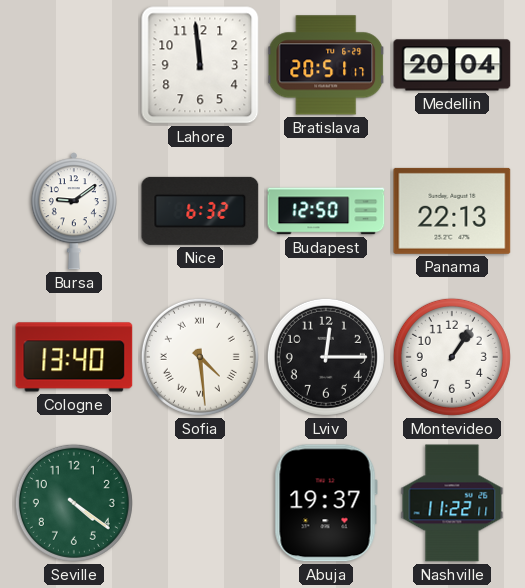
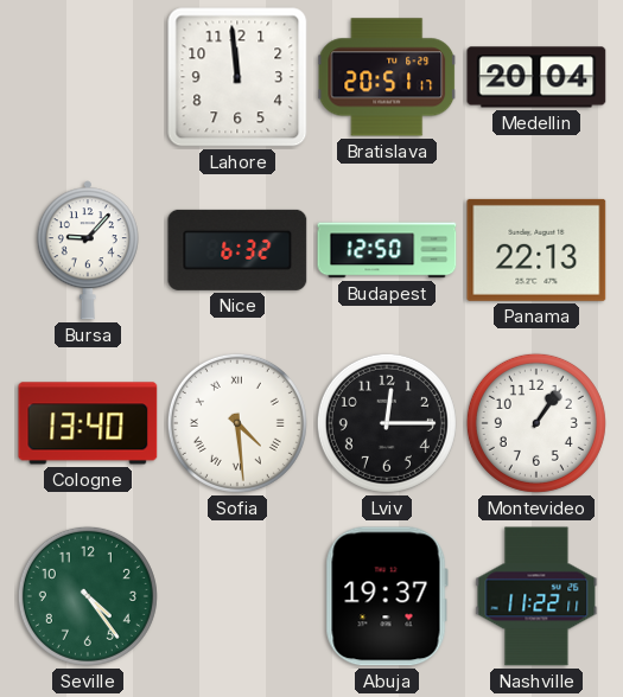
Bursa: 9:09 -> 9:07
Seville: 4:21 -> 4:24
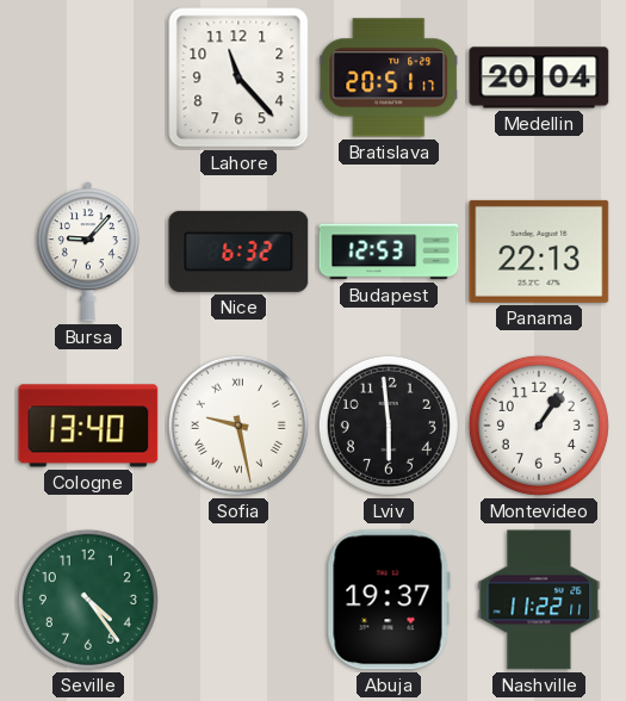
Lahore: 11:59 -> 11:23
Budapest: 12:50 -> 12:53
Sofia: 4:29 -> 9:28
Lviv: 12:15 -> 5:59
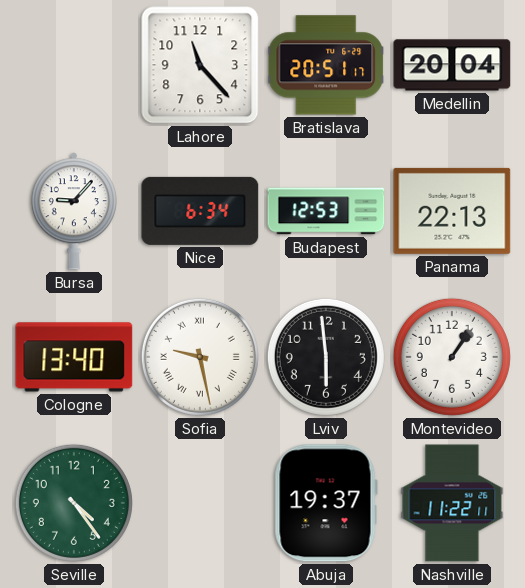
Nice: 6:32 -> 6:34
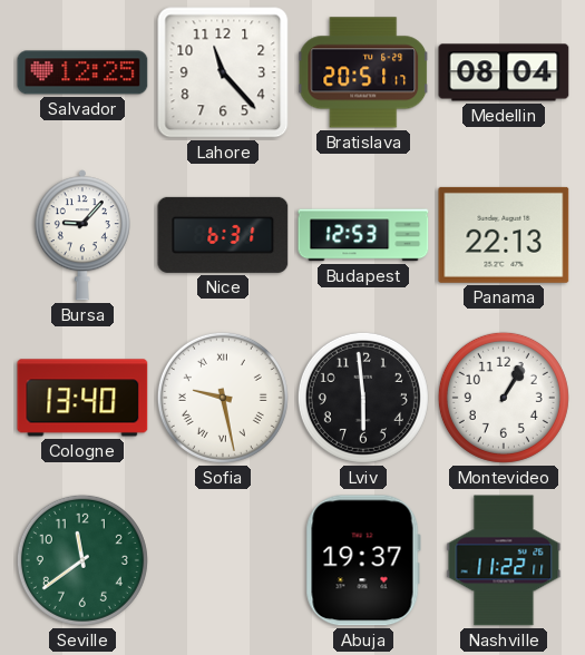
Salvador: none -> 12:25
Medellin: 20:04 -> 08:04
Nice: 6:34 -> 6:31
Montevideo: 1:06 -> 1:05
Seville: 4:24 -> 11:39
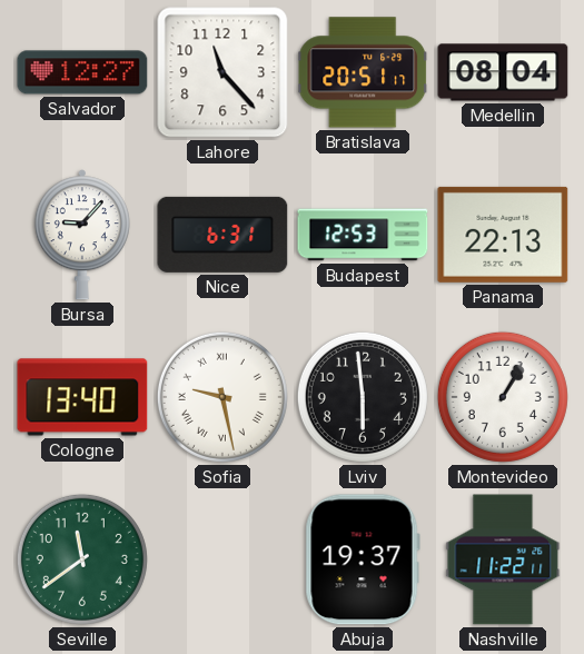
Salvador: 12:25 -> 12:27
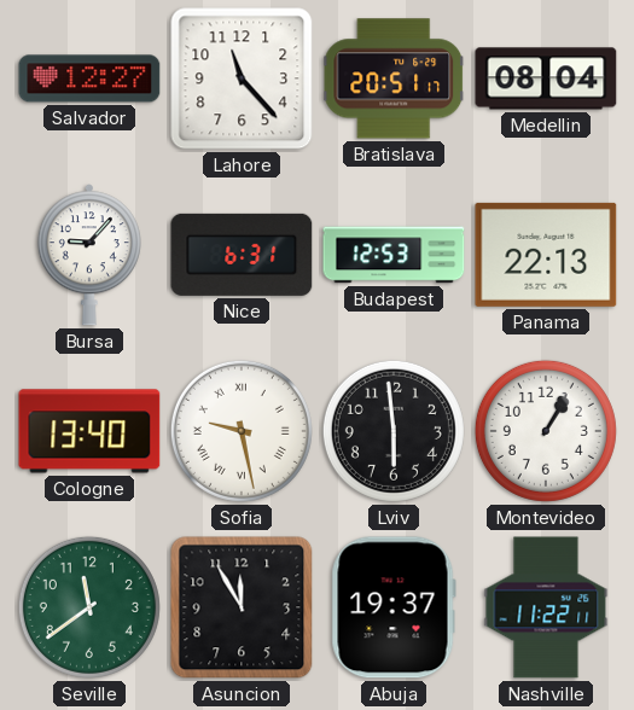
Asuncion: none -> 11:55
